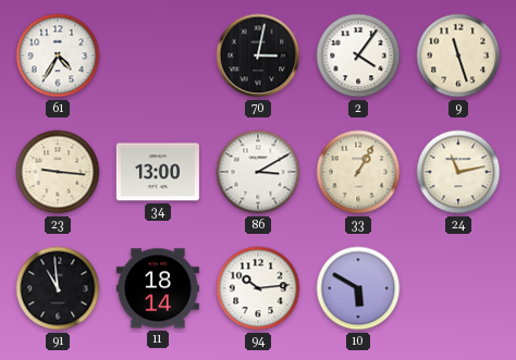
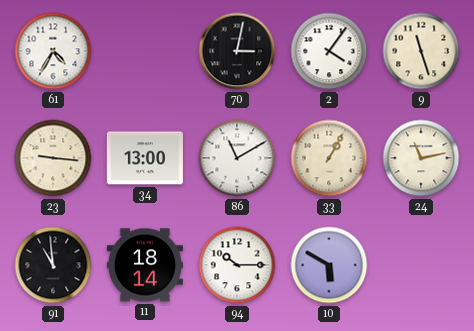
86: 3:10 -> 11:10
94: 10:14 -> 10:15
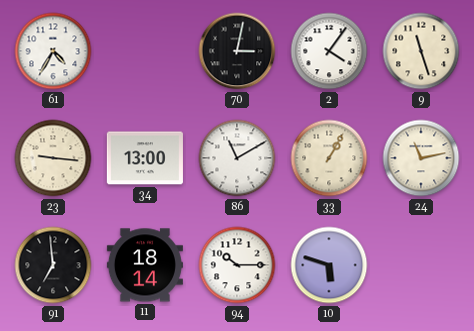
91: 10:59 -> 6:59
10: 5:50 -> 5:48
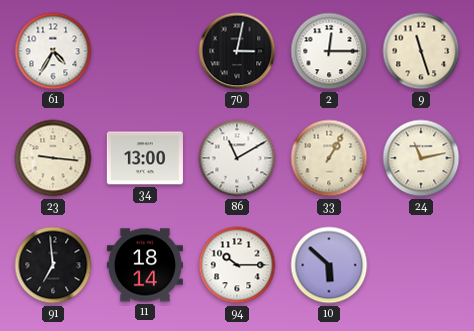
2: 4:06 -> 12:15
10: 5:48 -> 5:52
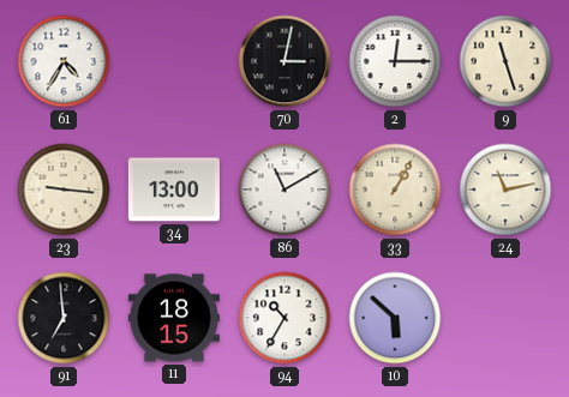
11: 18:14 -> 18:15
94: 10:15 -> 10:35
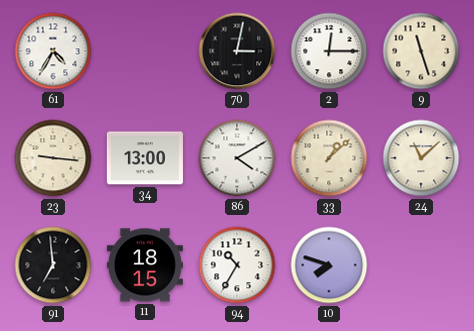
86: 11:10 -> 4:10
33: 1:05 -> 1:08
24: 11:13 -> 11:08
10: 5:52 -> 7:48
